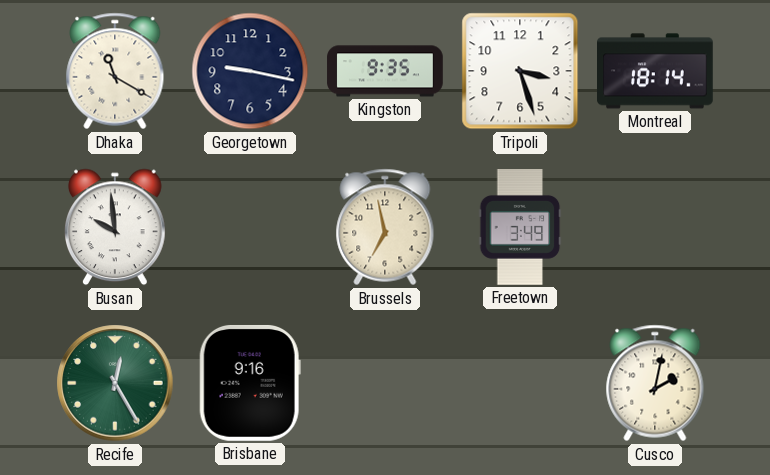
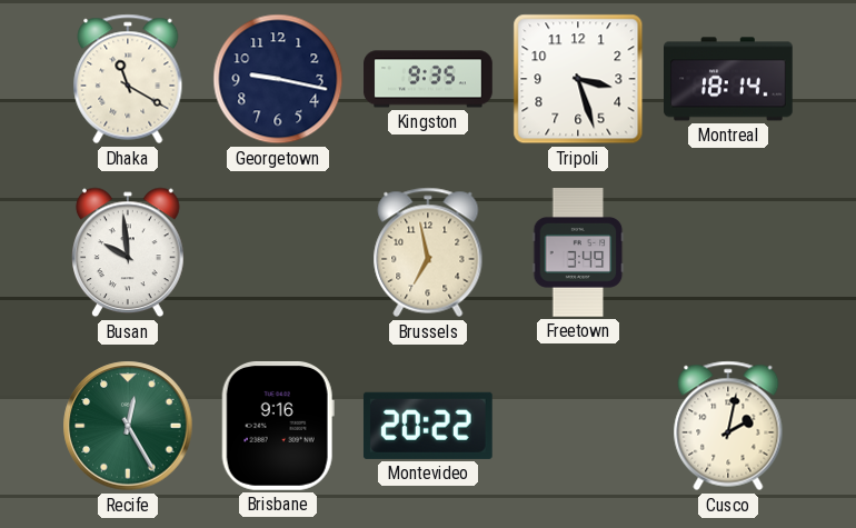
Montevideo: none -> 20:22
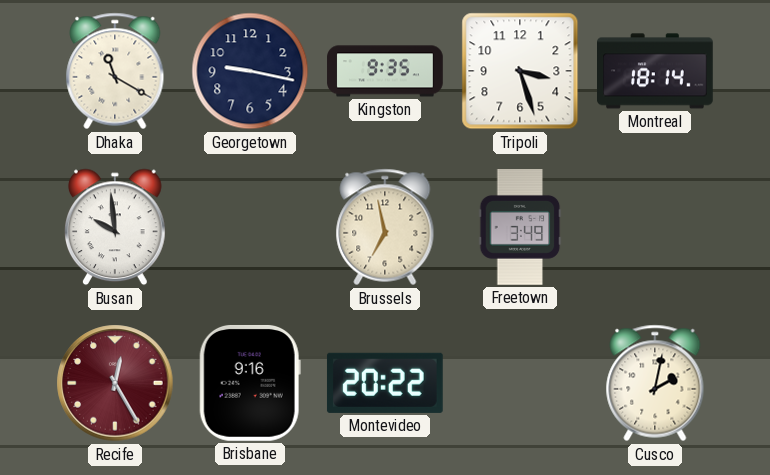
Recife dial: green -> burgundy
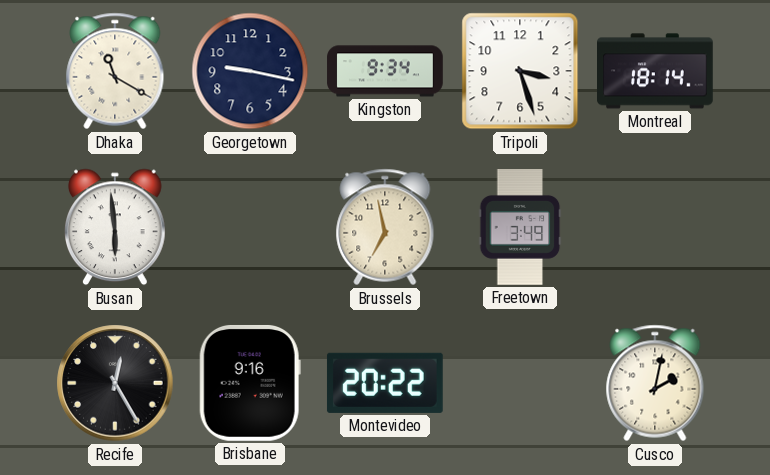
Kingston: 9:35 -> 9:34
Busan: 9:59 -> 5:59
Recife dial: burgundy -> black
